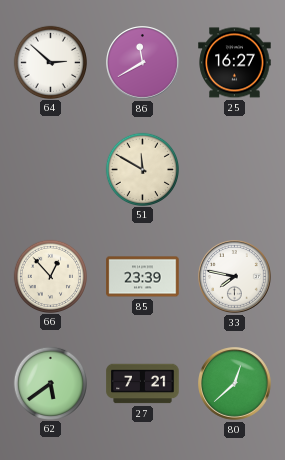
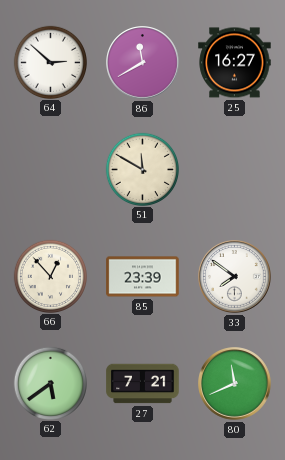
33: 7:47 -> 7:51
80: 12:38 -> 11:41
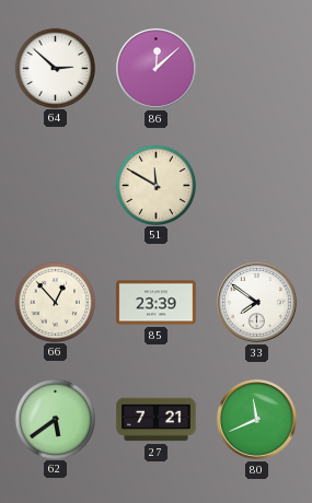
86: 11:40 -> 12:08
25: 16:27 -> none
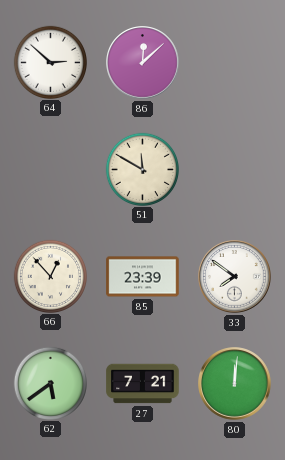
80: 11:41 -> 12:01
